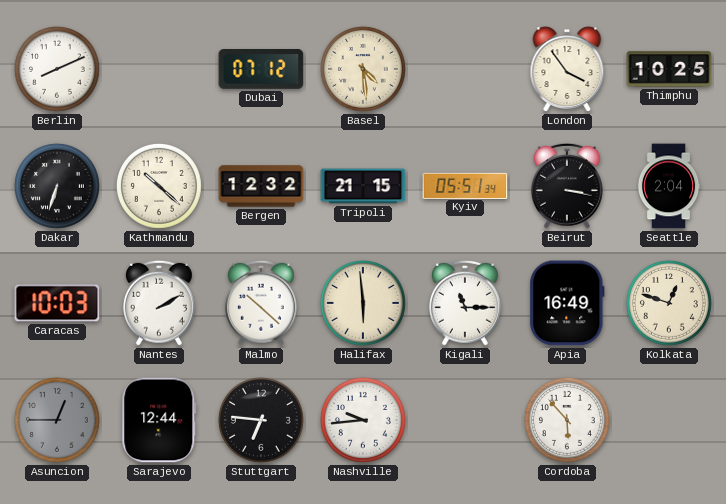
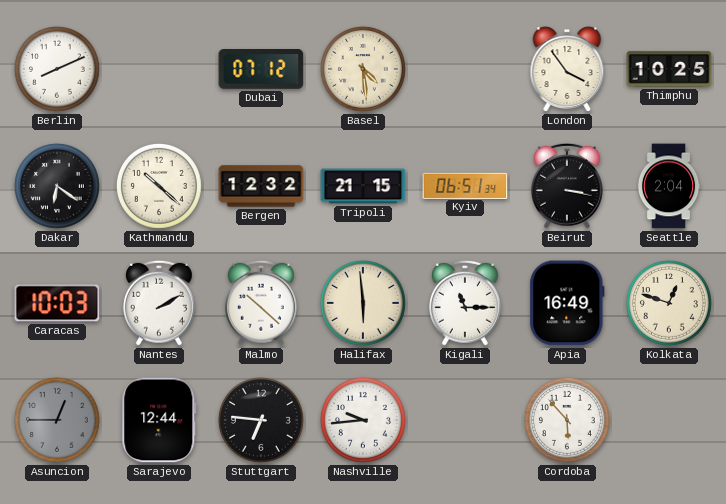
Dakar: 6:33 -> 6:21
Kyiv: 05:51 -> 06:51
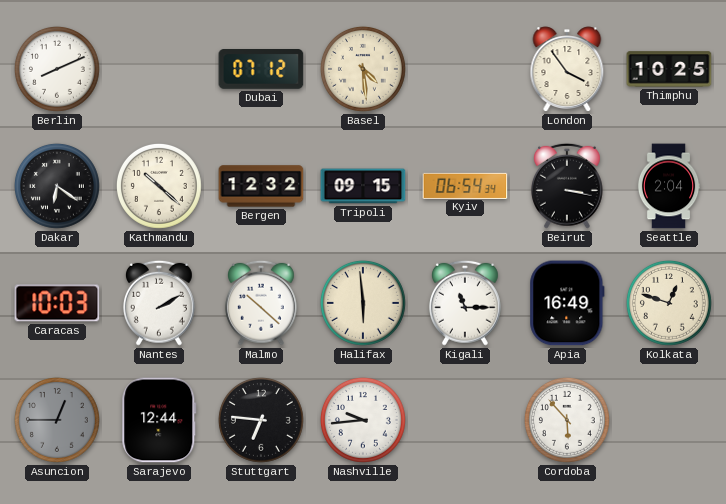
Tripoli: 21:15 -> 09:15
Kyiv: 06:51 -> 06:54
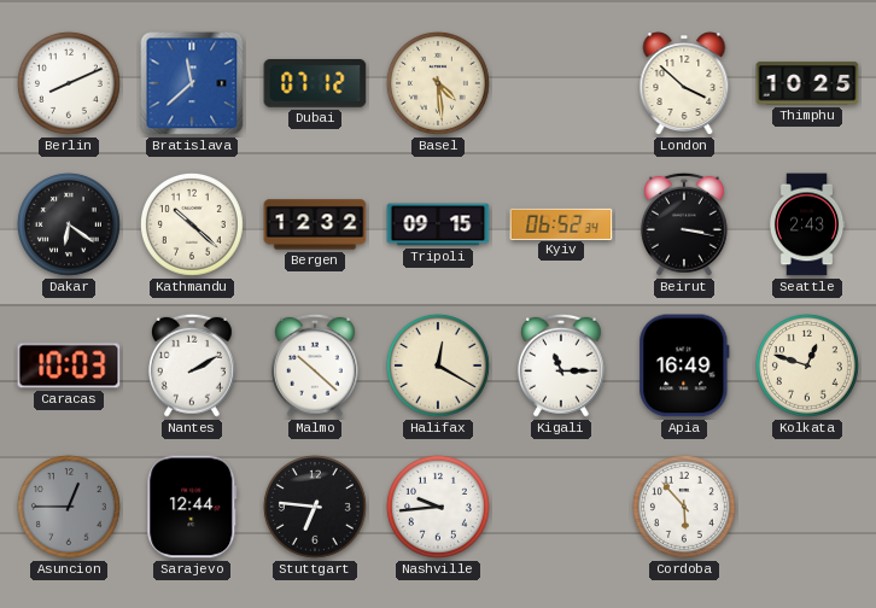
Bratislava: none -> 11:38
London: 3:54 -> 3:52
Kyiv: 06:54 -> 06:52
Seattle: 2:04 -> 2:43
Halifax: 5:59 -> 12:20
